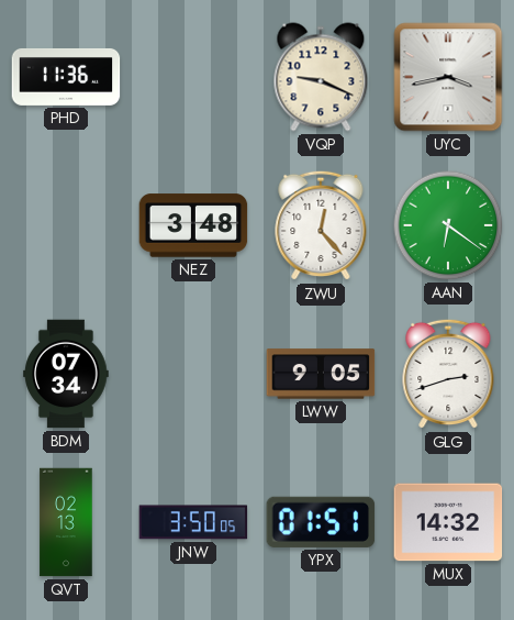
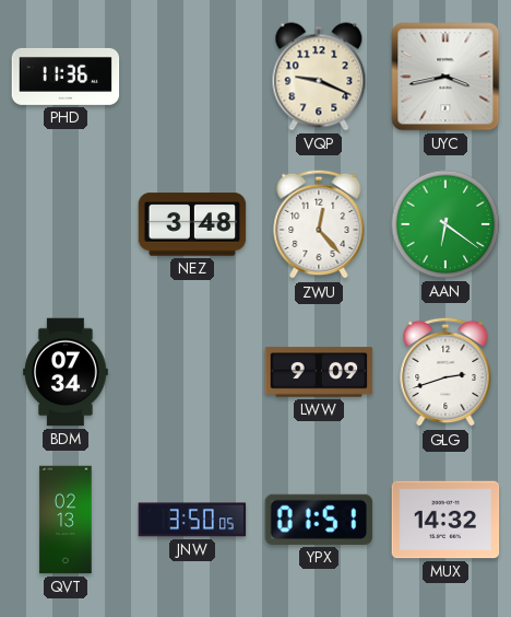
LWW: 9:05 -> 9:09
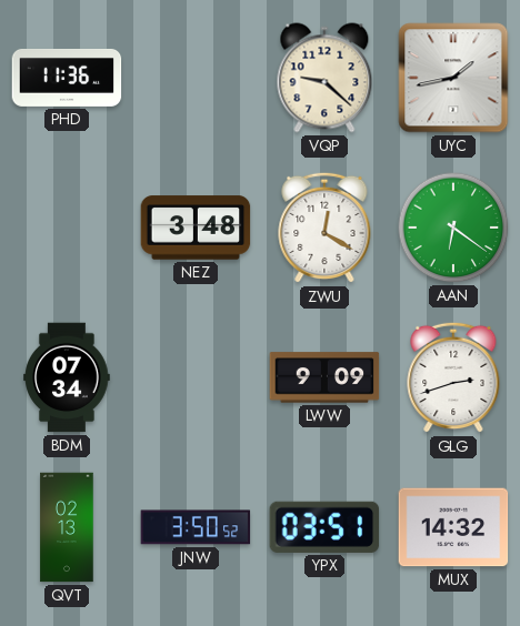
VQP: 9:19 -> 9:22
UYC: 3:43 -> 1:43
ZWU: 12:23 -> 12:20
JNW: 3:50:05 -> 3:50:52
YPX: 01:51 -> 03:51
